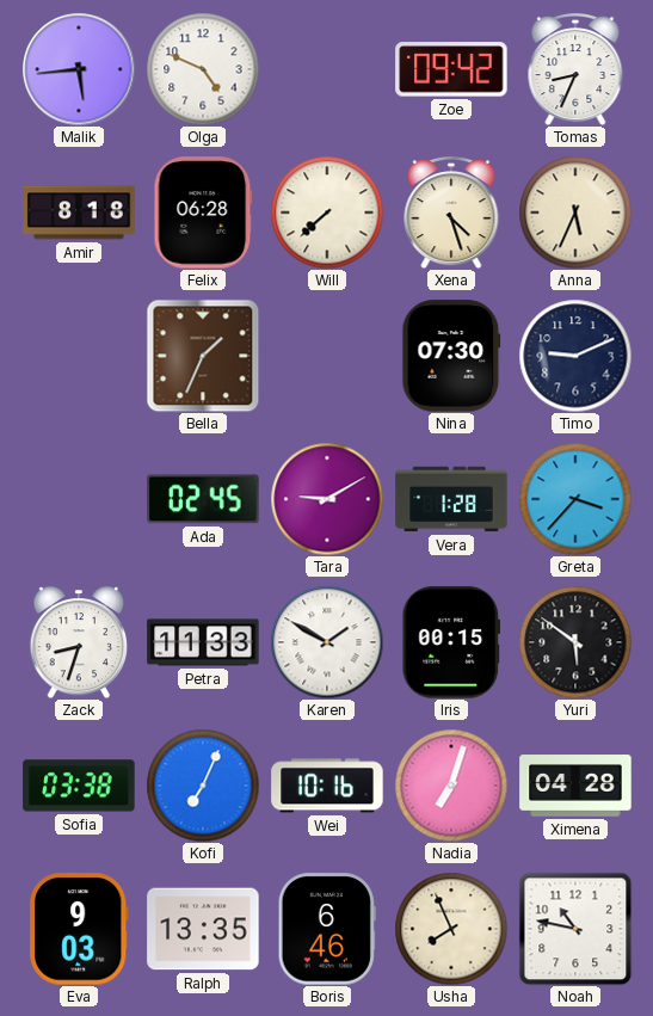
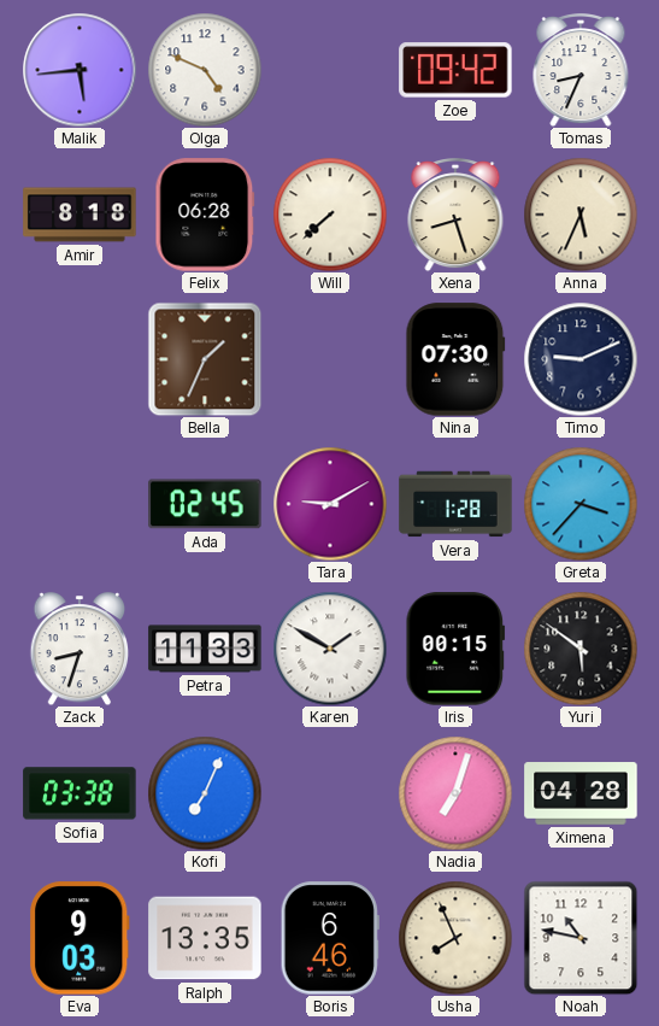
Xena: 4:27 -> 8:27
Wei: 10:16 -> none
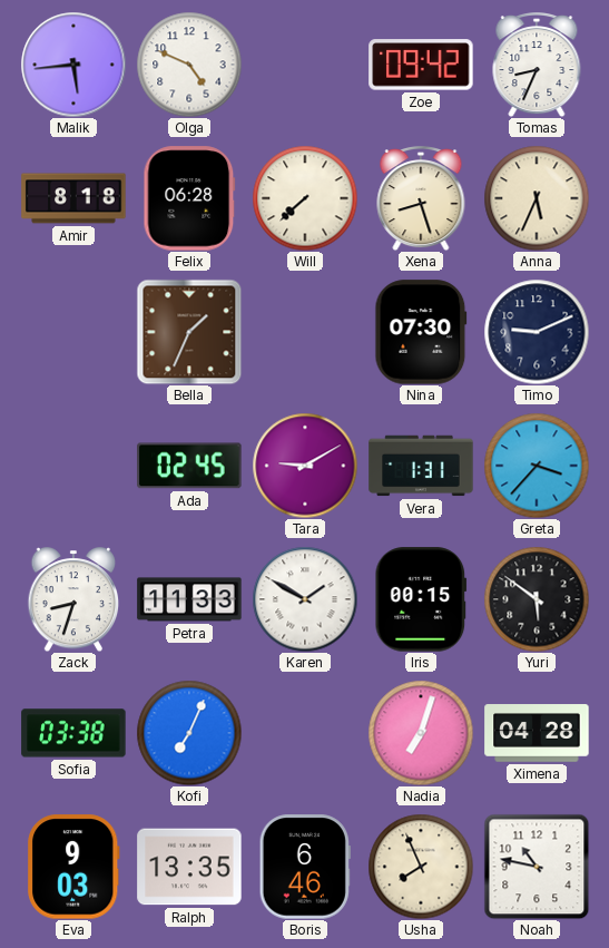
Vera: 1:28 -> 1:31
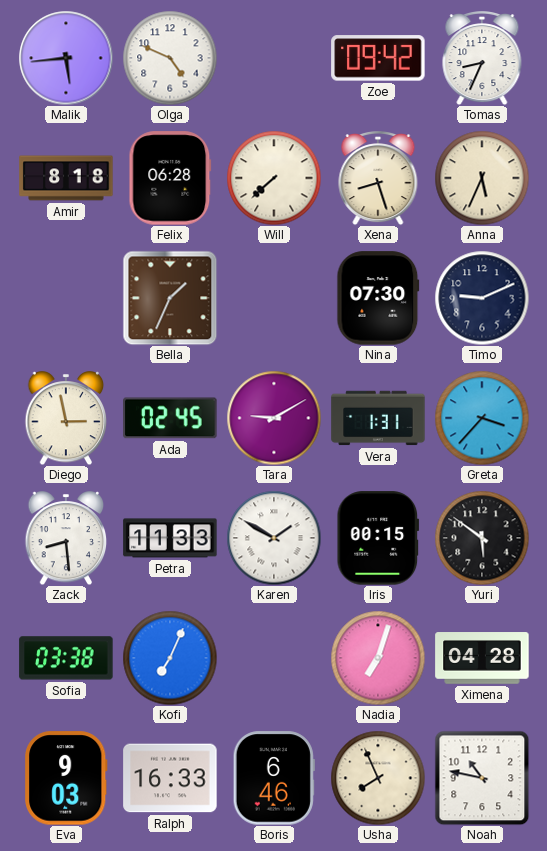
Diego: none -> 2:58
Zack: 8:33 -> 8:29
Ralph: 13:35 -> 16:33
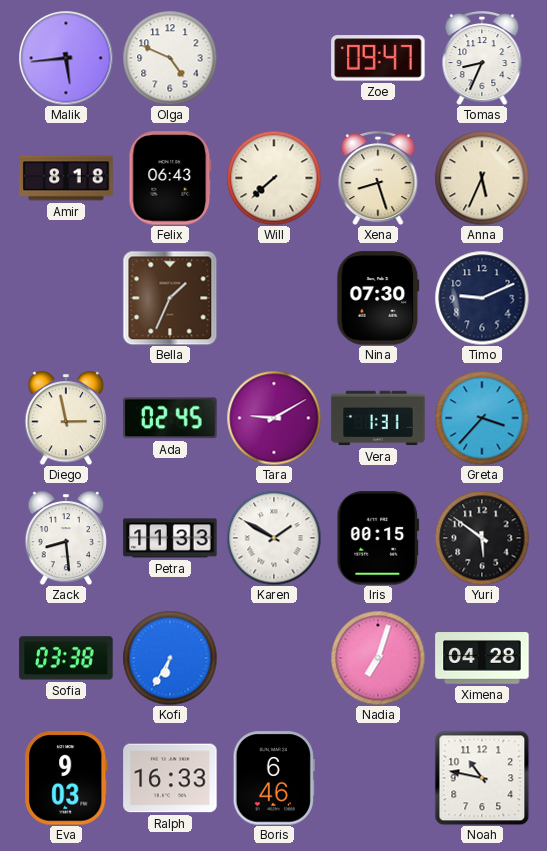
Zoe: 09:42 -> 09:47
Felix: 06:28 -> 06:43
Kofi: 7:04 -> 6:35
Usha: 7:56 -> none
